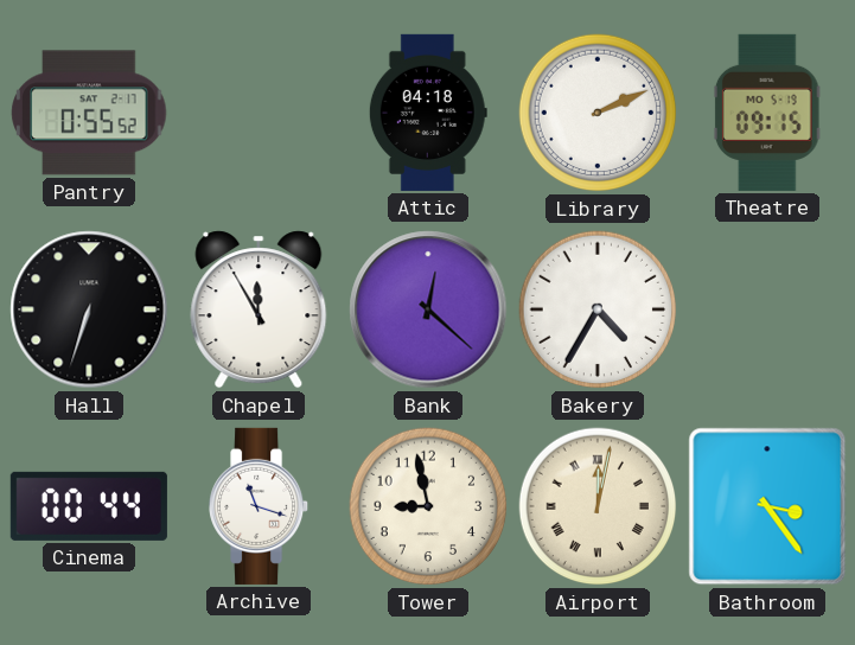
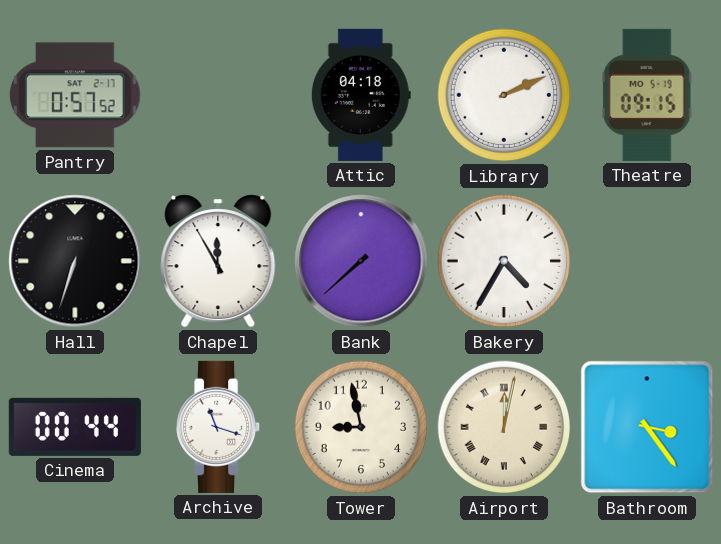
Pantry: 0:55 -> 0:57
Bank: 12:22 -> 7:38
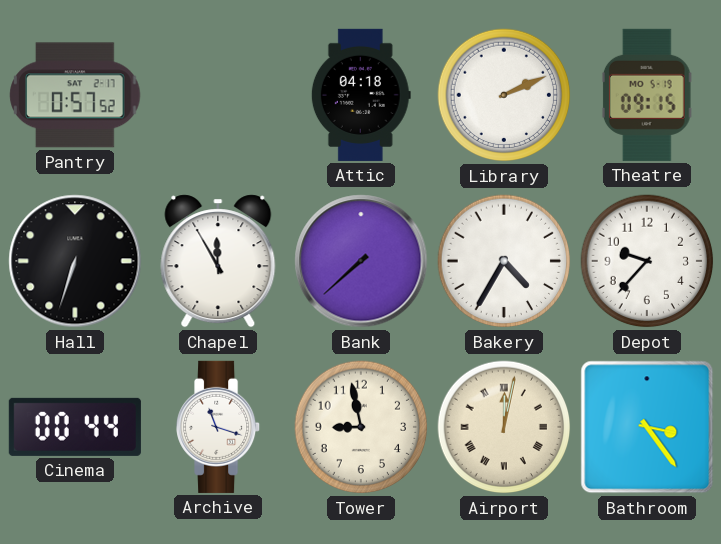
Depot: none -> 9:37
